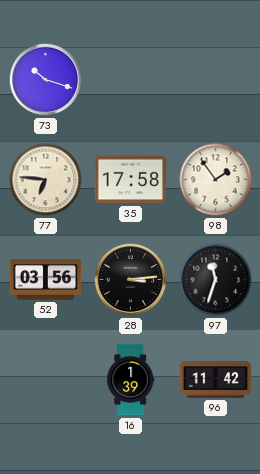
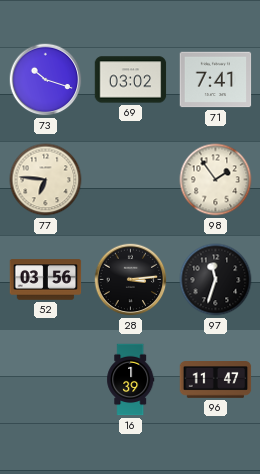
69: none -> 03:02
71: none -> 7:41
35: 17:58 -> none
96: 11:42 -> 11:47
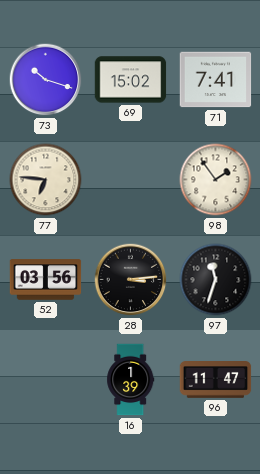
69: 03:02 -> 15:02
